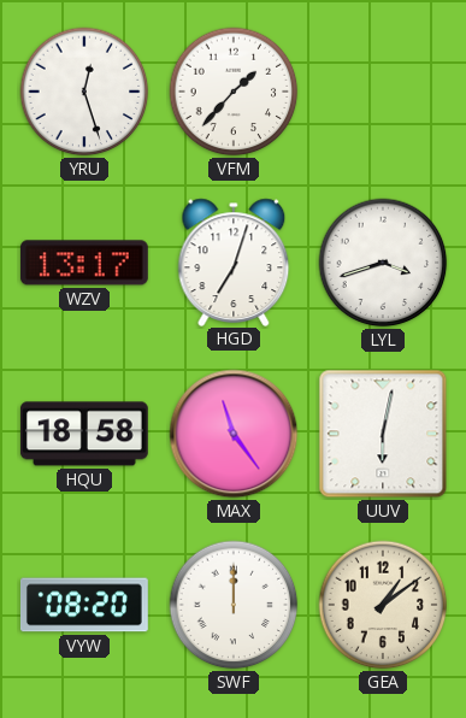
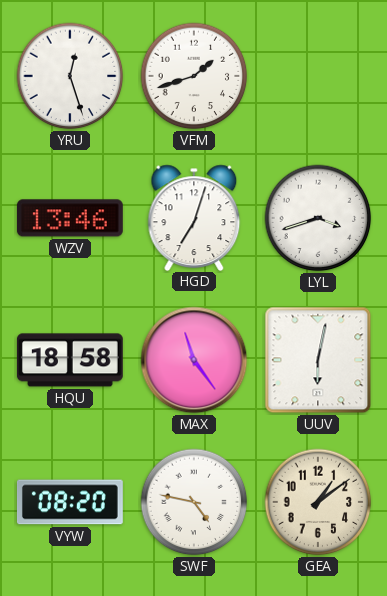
VFM: 1:37 -> 1:42
WZV: 13:17 -> 13:46
SWF: 12:00 -> 4:47
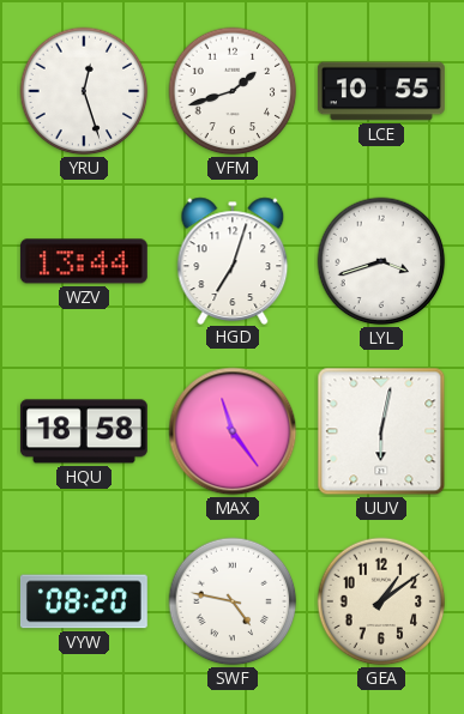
LCE: none -> 10:55
WZV: 13:46 -> 13:44
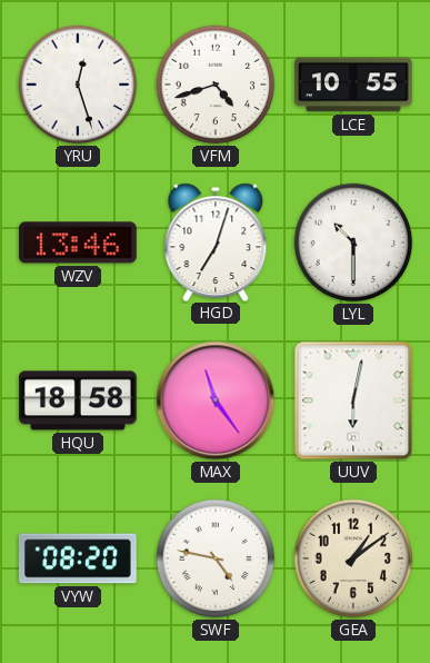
VFM: 1:42 -> 4:42
WZV: 13:44 -> 13:46
LYL: 3:42 -> 10:30
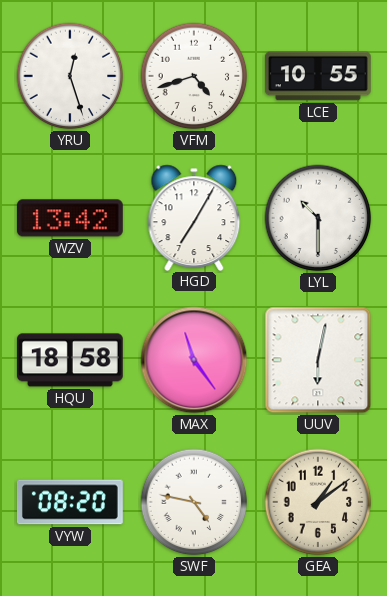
WZV: 13:46 -> 13:42
HGD: 7:03 -> 7:05
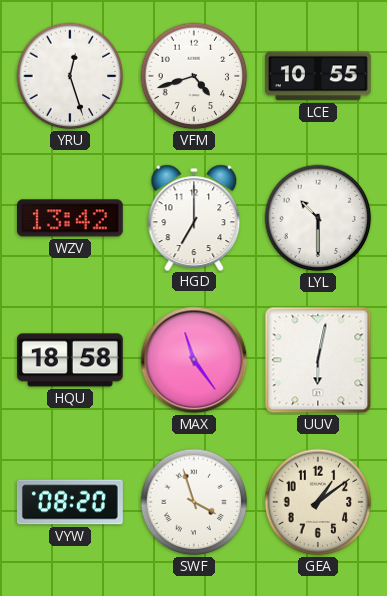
HGD: 7:05 -> 7:00
SWF: 4:47 -> 3:57
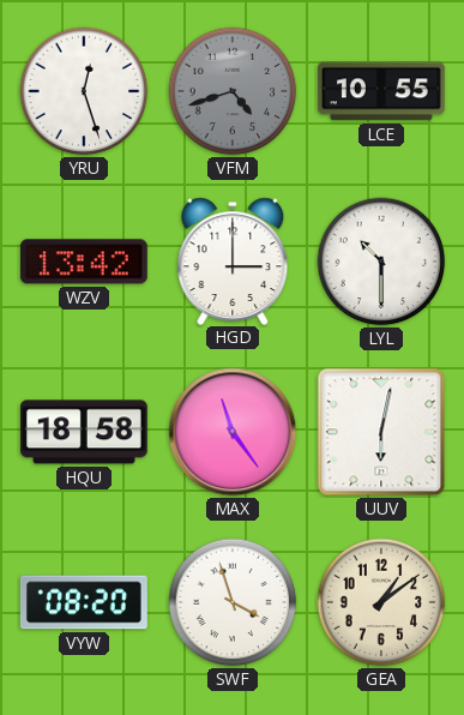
VFM dial: white -> grey
HGD: 7:00 -> 3:00
